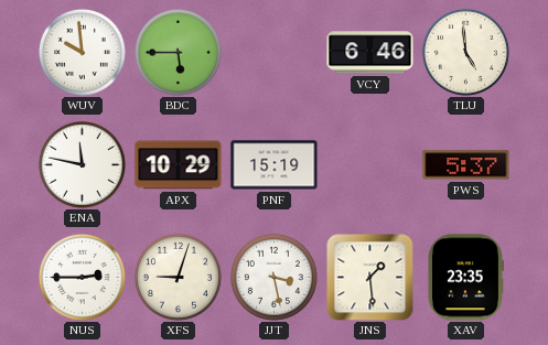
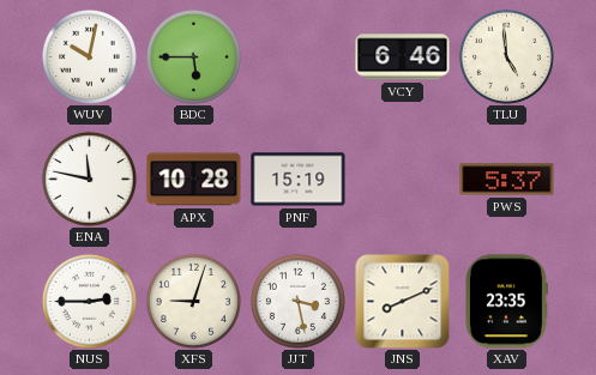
WUV: 9:59 -> 10:02
APX: 10:29 -> 10:28
JNS: 1:29 -> 8:11
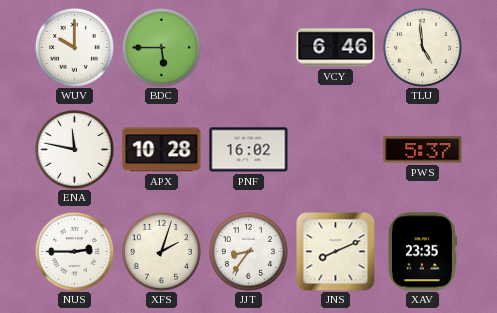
WUV: 10:02 -> 10:00
PNF: 15:19 -> 16:02
XFS: 9:03 -> 2:03
JJT: 3:28 -> 8:36
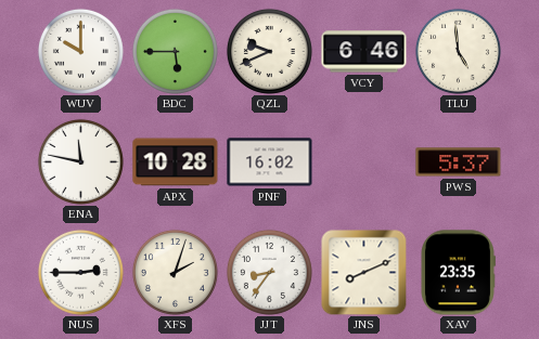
QZL: none -> 9:41
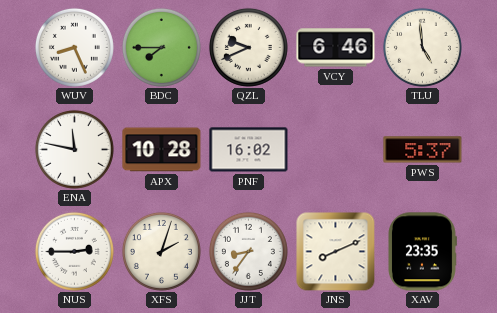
WUV: 10:00 -> 8:26
BDC: 5:45 -> 7:45
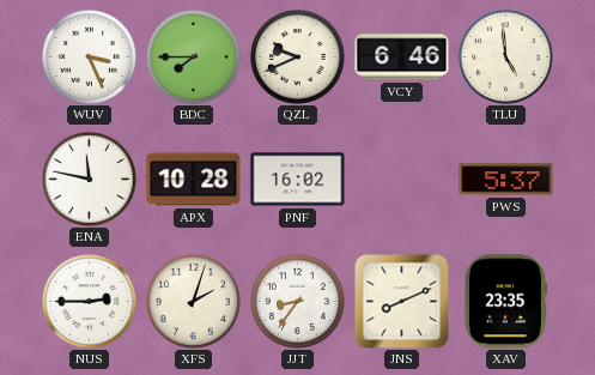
WUV: 8:26 -> 3:26
